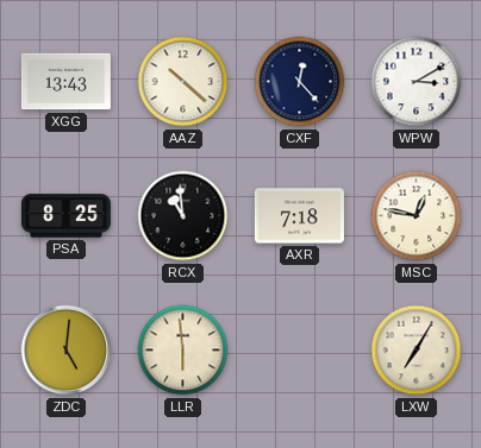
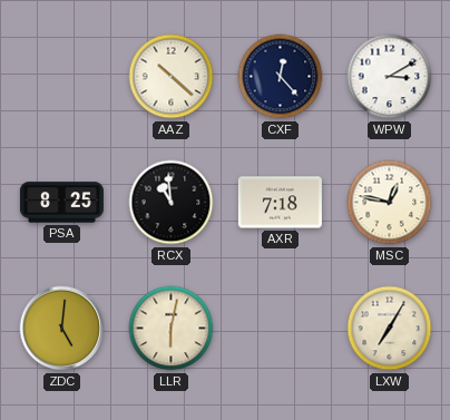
XGG: 13:43 -> none
LLR: 5:59 -> 6:02
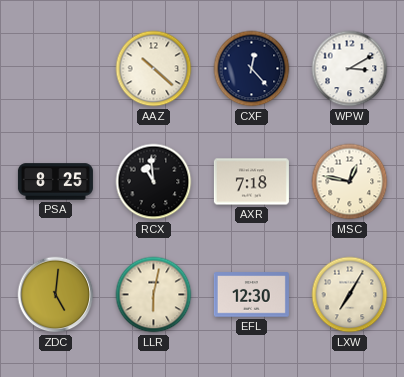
EFL: none -> 12:30
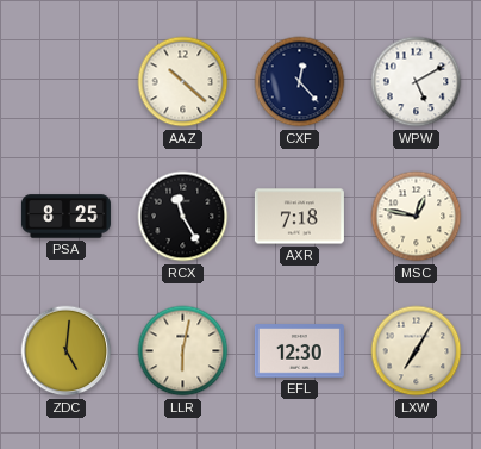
WPW: 3:10 -> 5:10
RCX: 10:59 -> 11:25
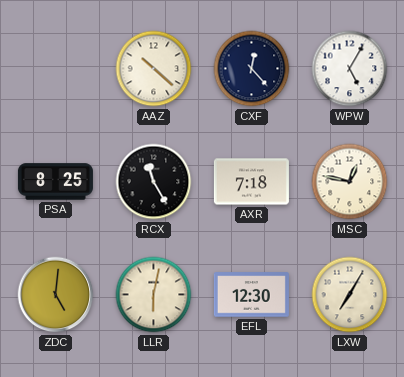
WPW: 5:10 -> 5:05
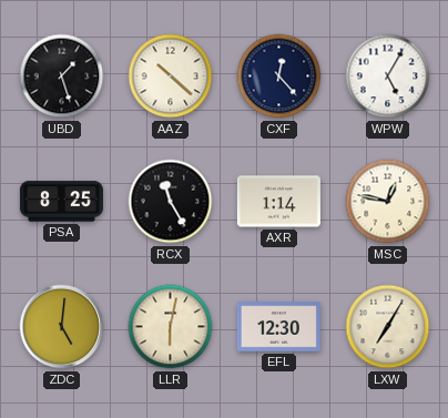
UBD: none -> 1:27
AXR: 7:18 -> 1:14
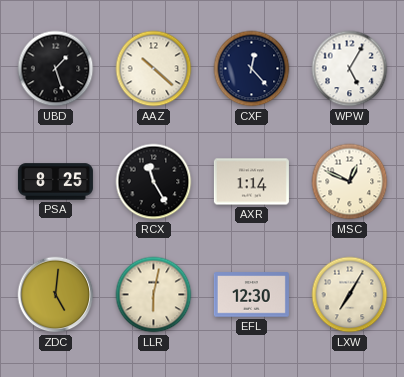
MSC: 12:47 -> 12:49
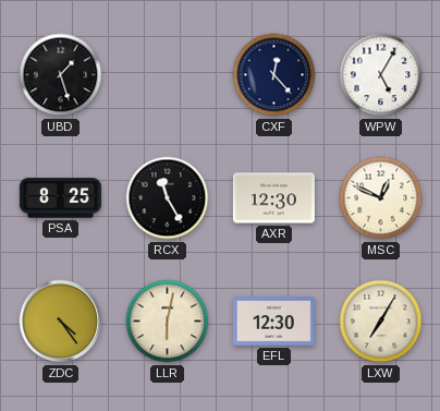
AAZ: 10:22 -> none
AXR: 1:14 -> 12:30
ZDC: 5:01 -> 4:24
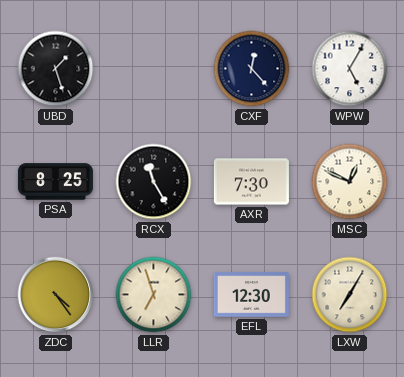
AXR: 12:30 -> 7:30
LLR: 6:02 -> 6:57
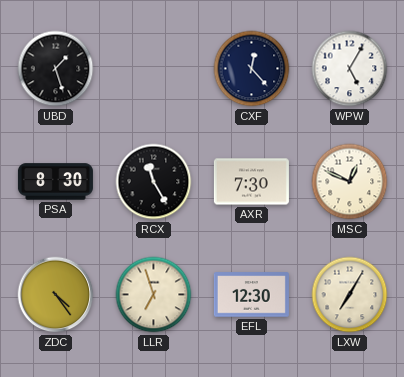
PSA: 8:25 -> 8:30
